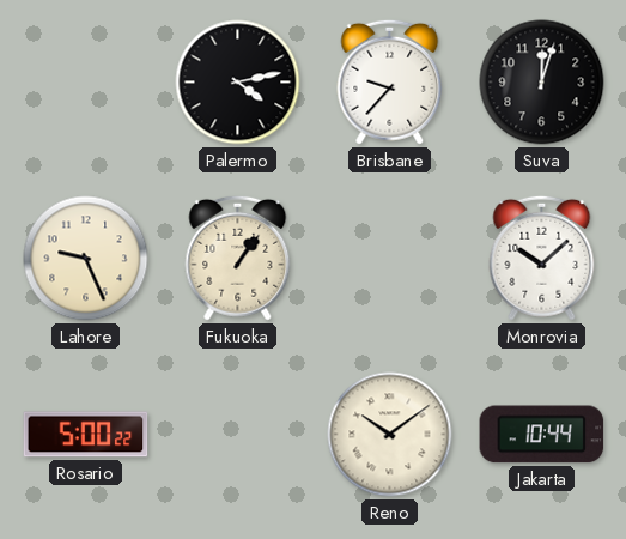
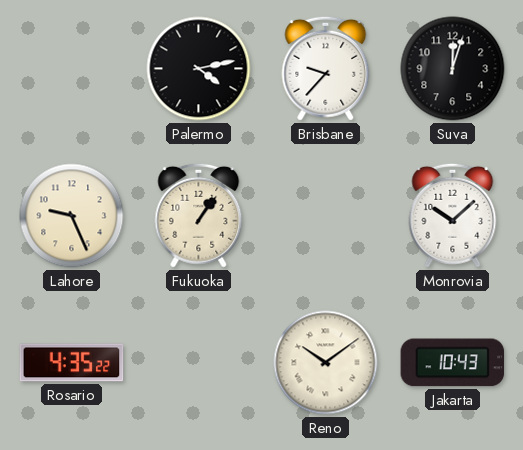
Rosario: 5:00 -> 4:35
Jakarta: 10:44 -> 10:43
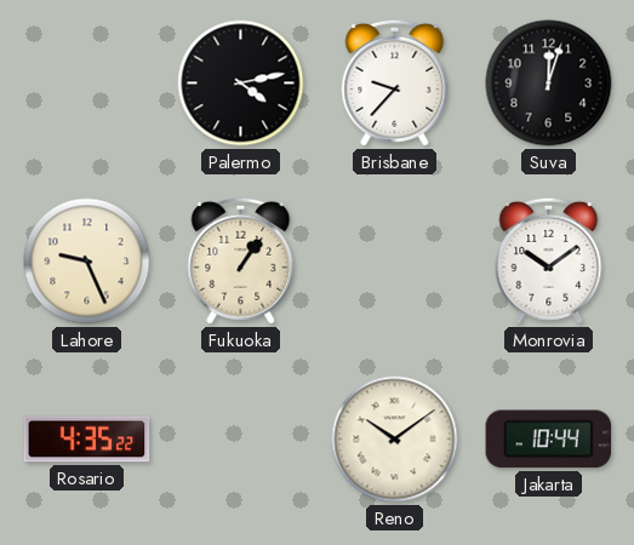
Monrovia: 10:08 -> 10:09
Jakarta: 10:43 -> 10:44
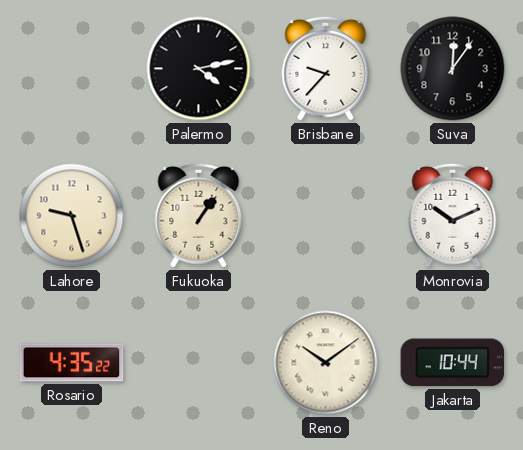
Suva: 12:03 -> 12:06
Lahore: 9:26 -> 9:27
Monrovia: 10:09 -> 10:11
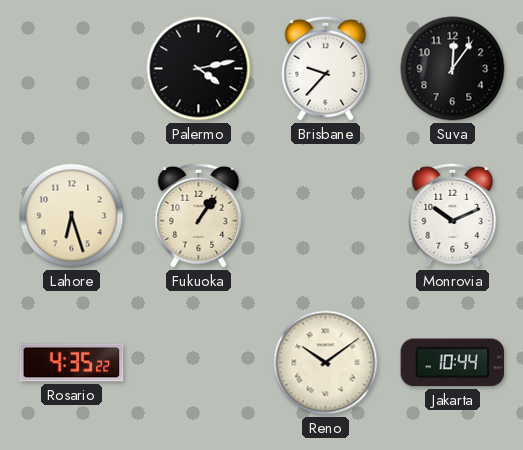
Lahore: 9:27 -> 6:27
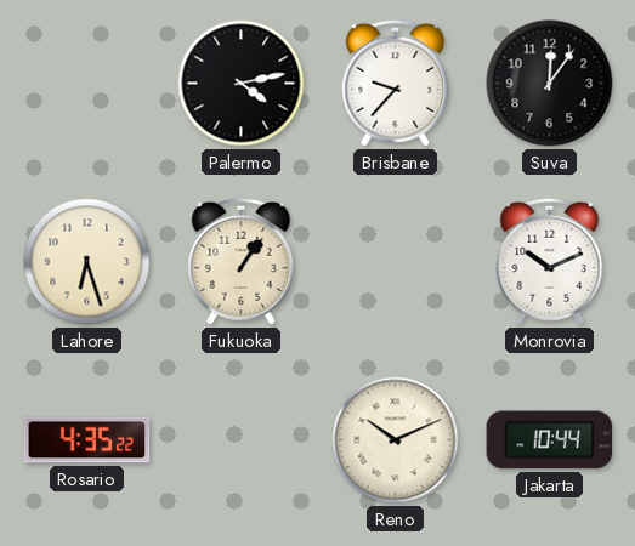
Reno: 10:09 -> 10:11
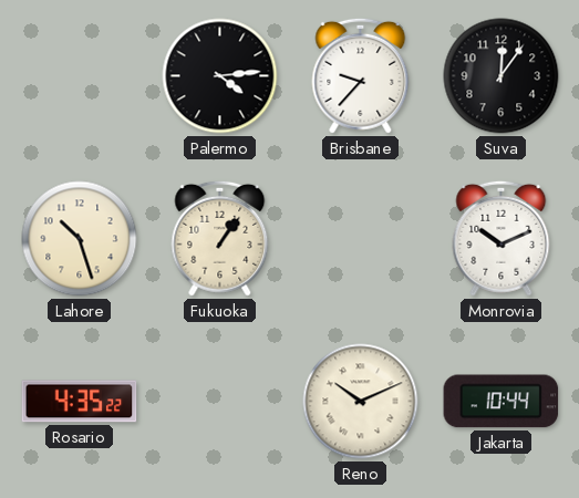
Palermo: 4:13 -> 4:14
Lahore: 6:27 -> 10:27
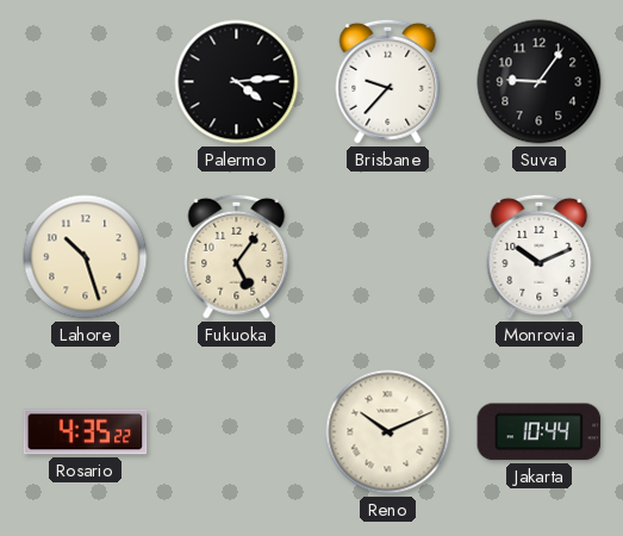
Suva: 12:06 -> 9:06
Fukuoka: 1:06 -> 5:06
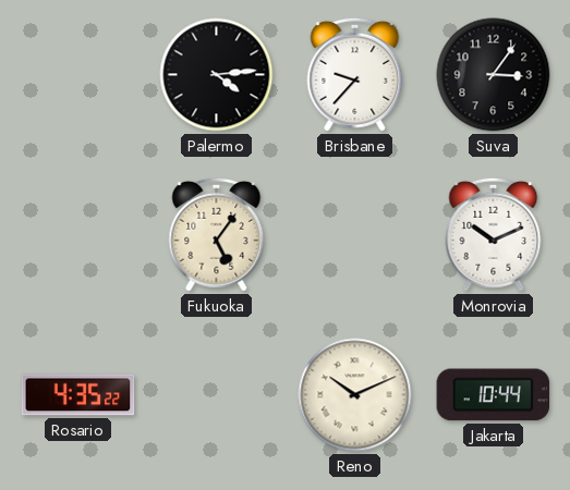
Suva: 9:06 -> 3:06
Lahore: 10:27 -> none
